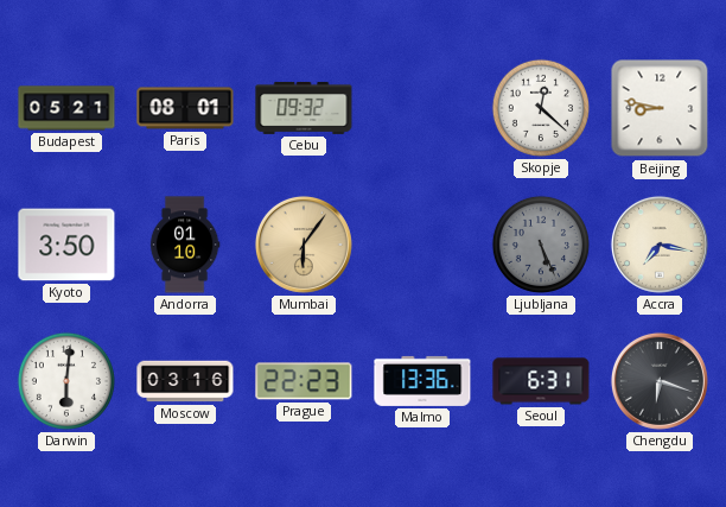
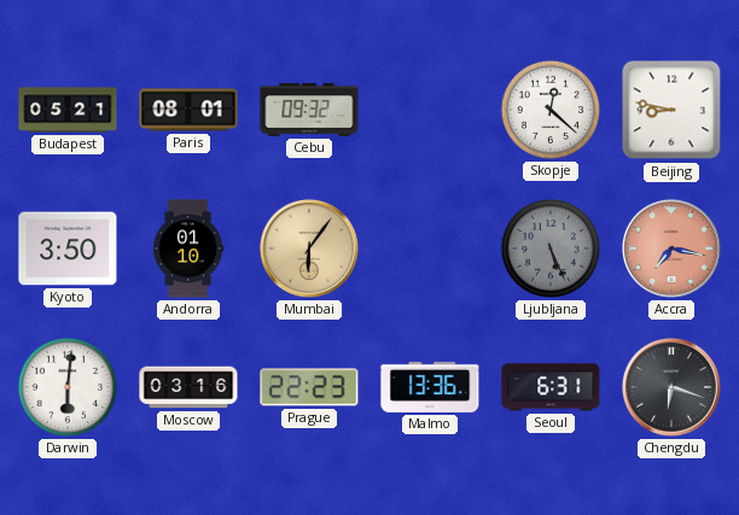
Accra dial: cream -> salmon
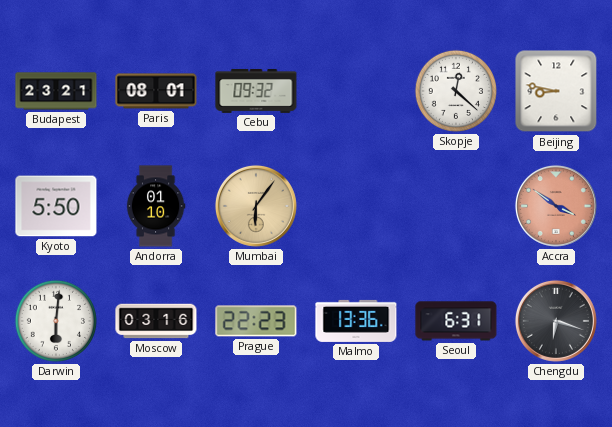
Budapest: 05:21 -> 23:21
Kyoto: 3:50 -> 5:50
Ljubljana: 5:26 -> none
Accra: 7:17 -> 3:51
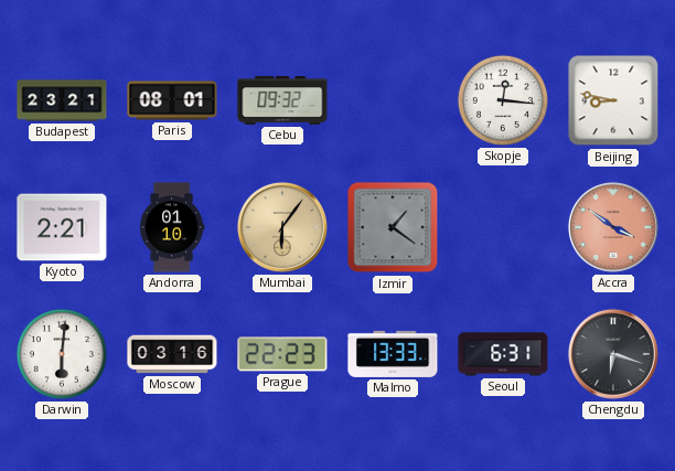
Skopje: 12:22 -> 12:16
Kyoto: 5:50 -> 2:21
Izmir: none -> 1:21
Malmo: 13:36 -> 13:33
